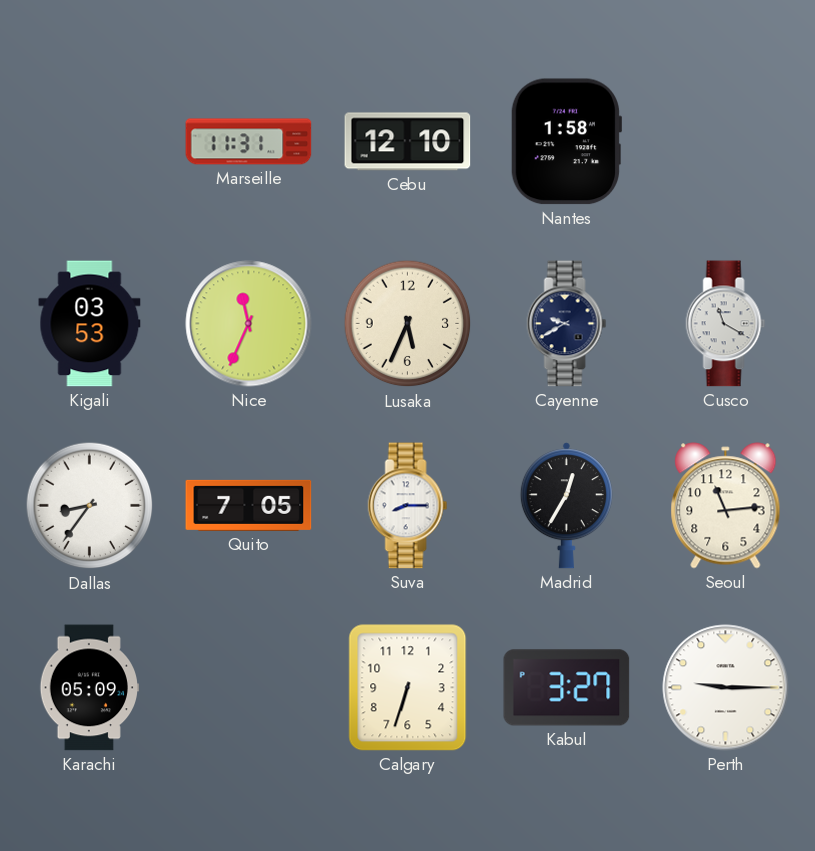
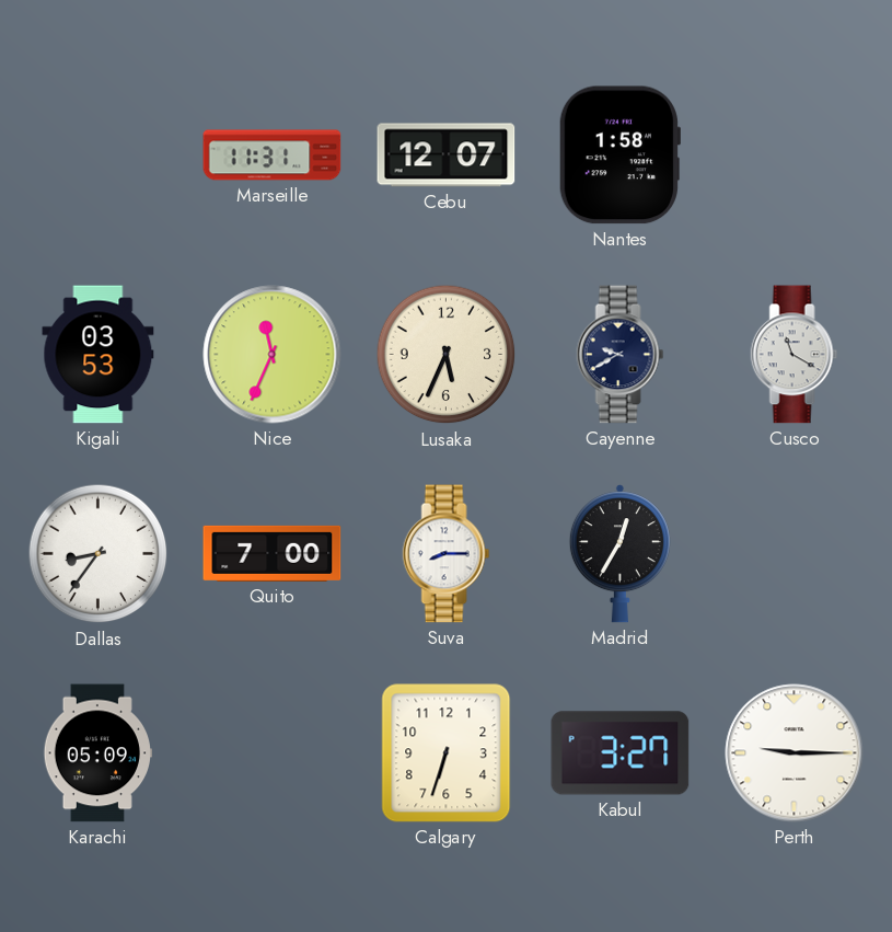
Cebu: 12:10 -> 12:07
Quito: 7:05 -> 7:00
Seoul: 11:14 -> none
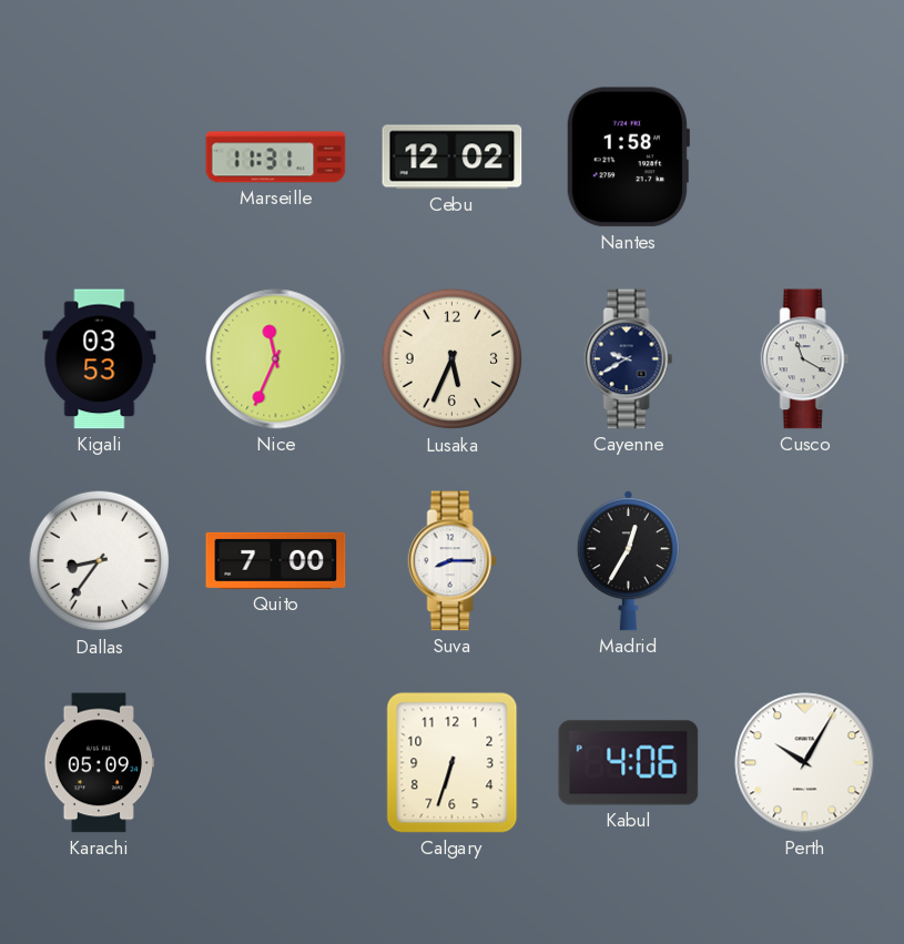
Cebu: 12:07 -> 12:02
Kabul: 3:27 -> 4:06
Perth: 9:15 -> 10:05
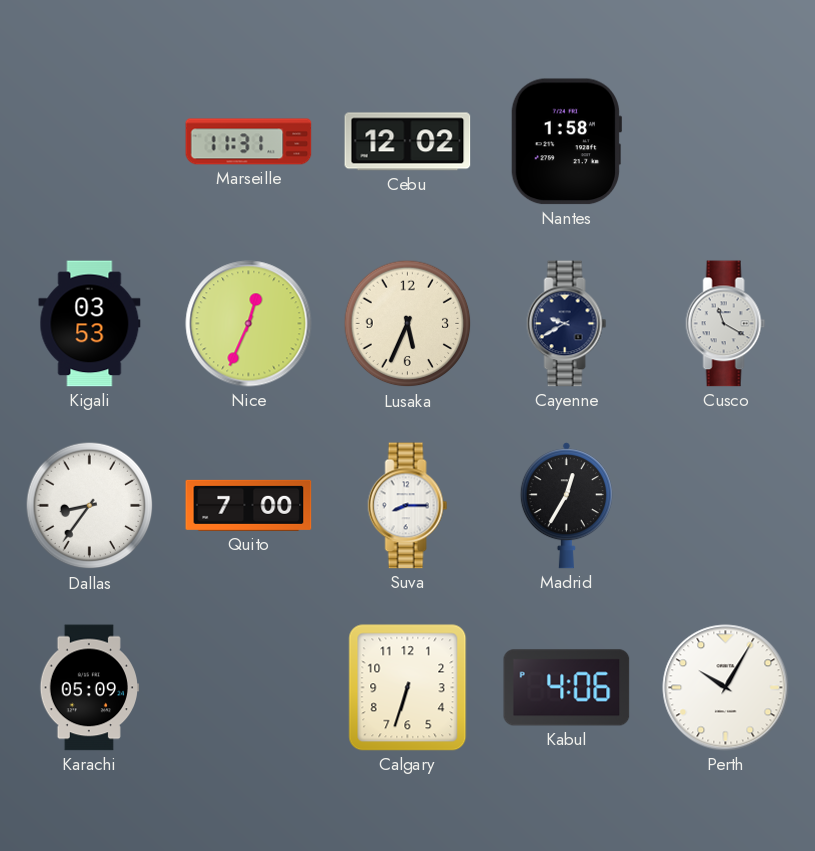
Nice: 11:34 -> 12:34
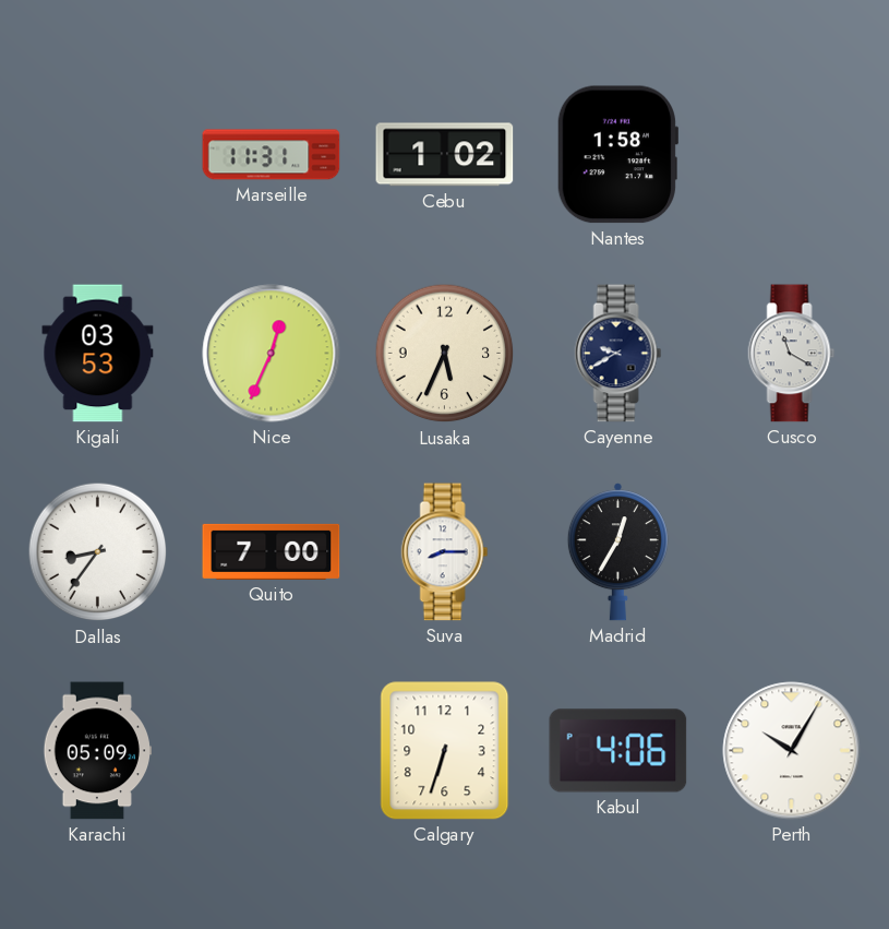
Cebu: 12:02 -> 1:02
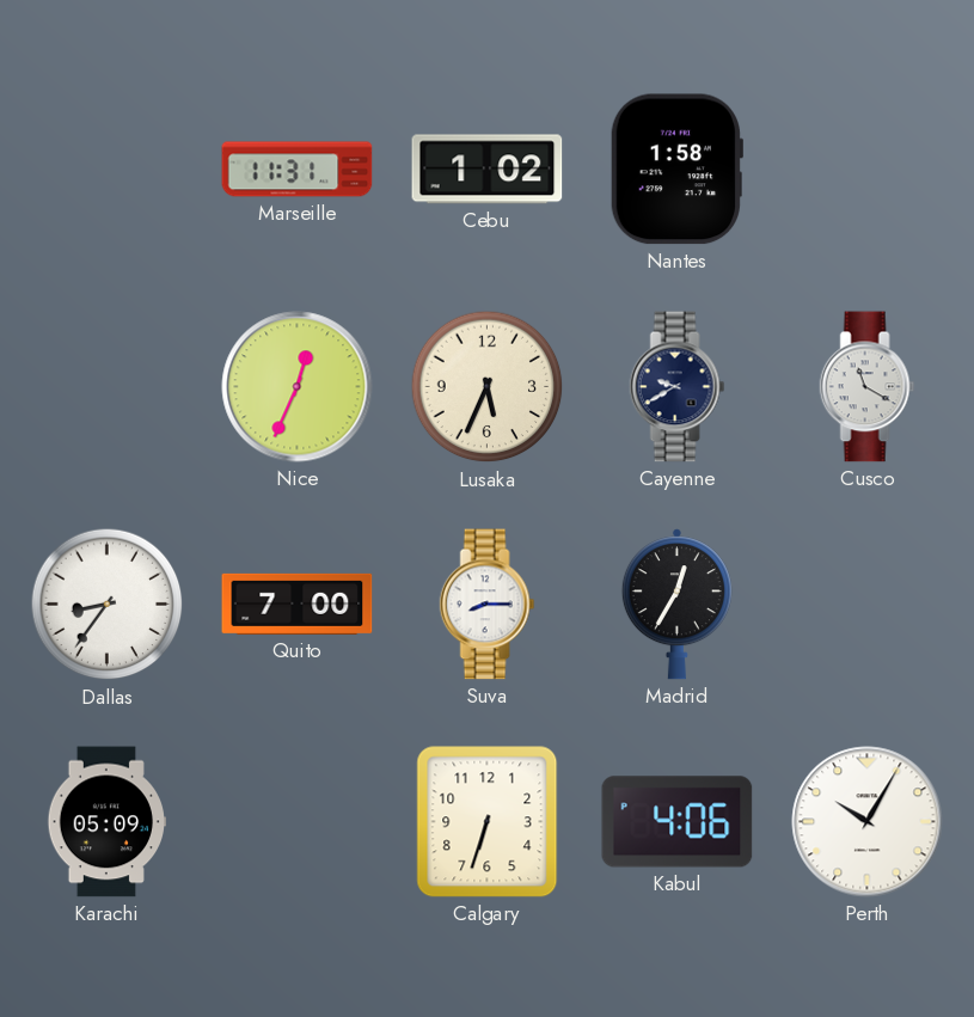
Kigali: 03:53 -> none
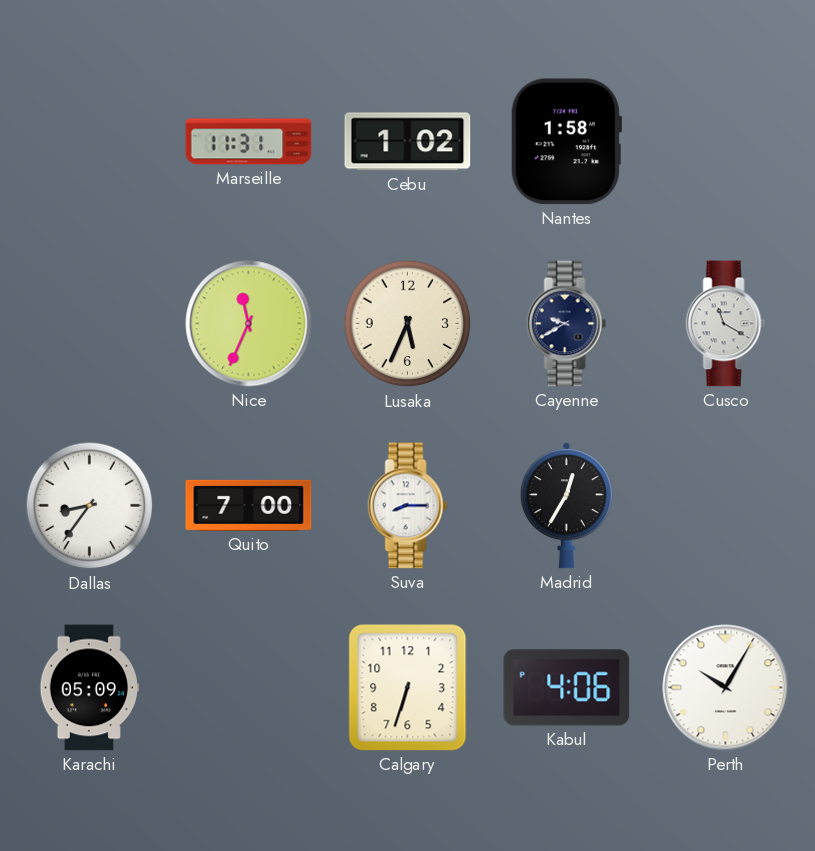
Nice: 12:34 -> 11:34
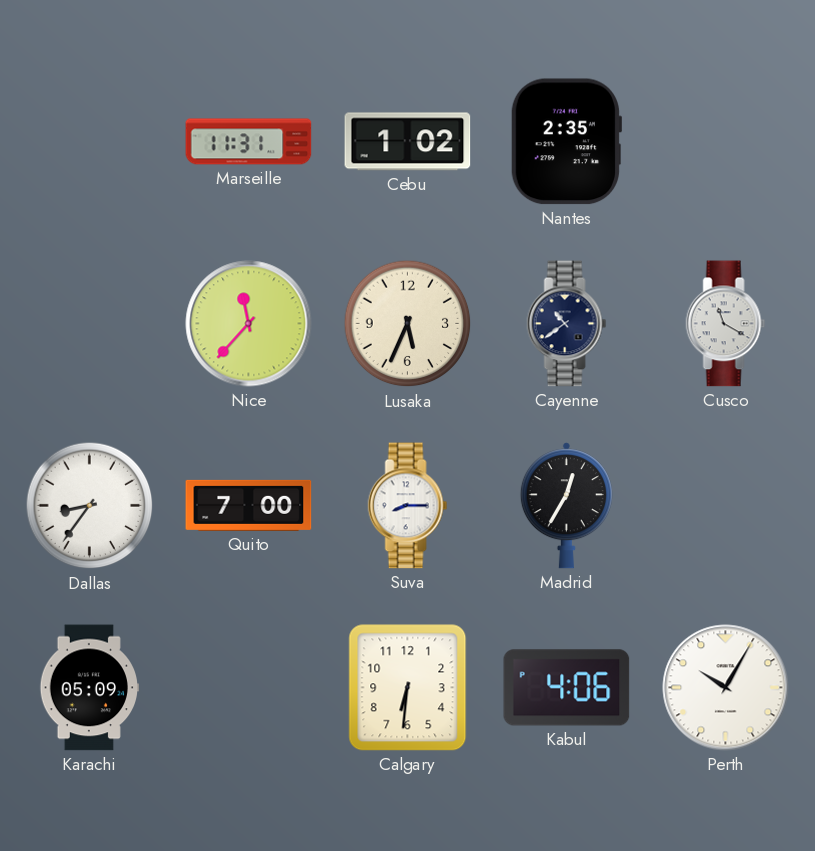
Nantes: 1:58 -> 2:35
Nice: 11:34 -> 11:37
Cayenne: 9:40 -> 10:39
Calgary: 6:33 -> 6:31
